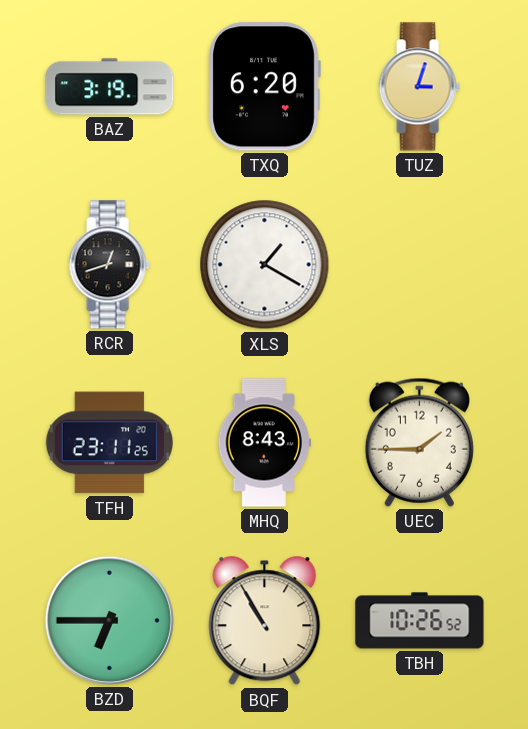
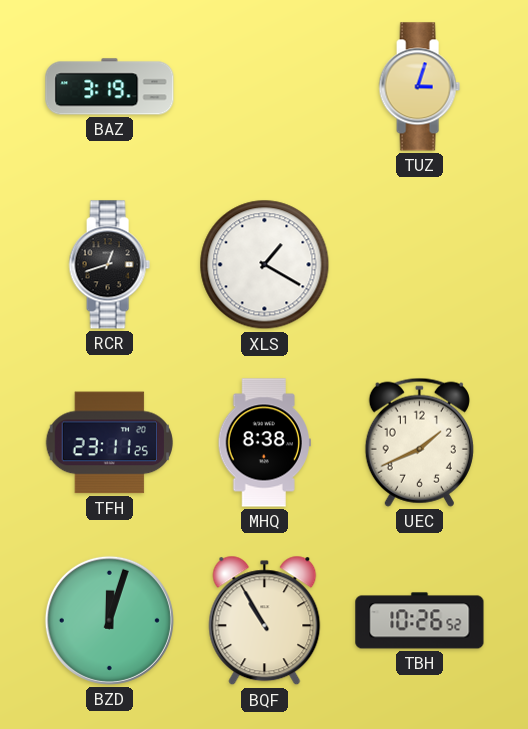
TXQ: 6:20 -> none
MHQ: 8:43 -> 8:38
UEC: 1:45 -> 1:41
BZD: 6:45 -> 12:03
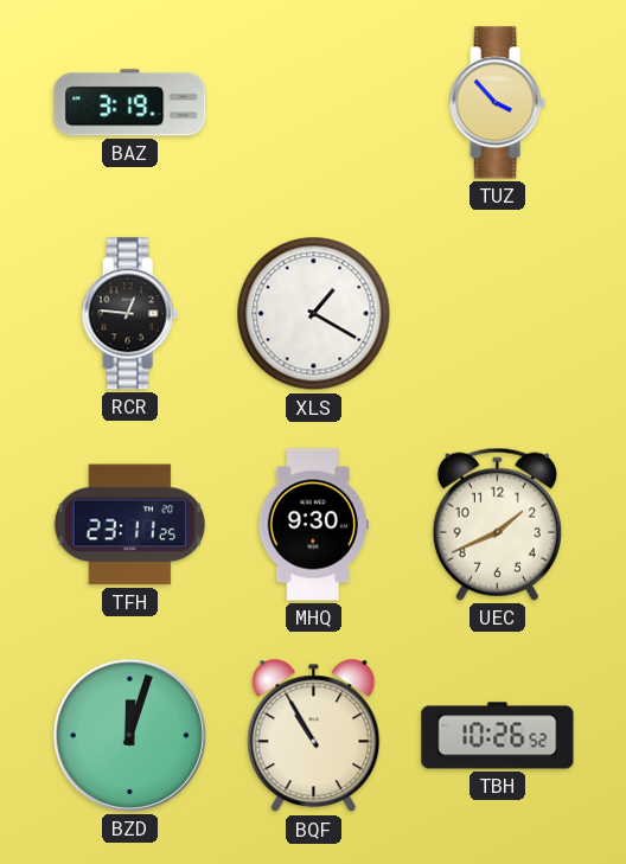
TUZ: 3:03 -> 3:53
RCR: 12:42 -> 12:46
MHQ: 8:38 -> 9:30
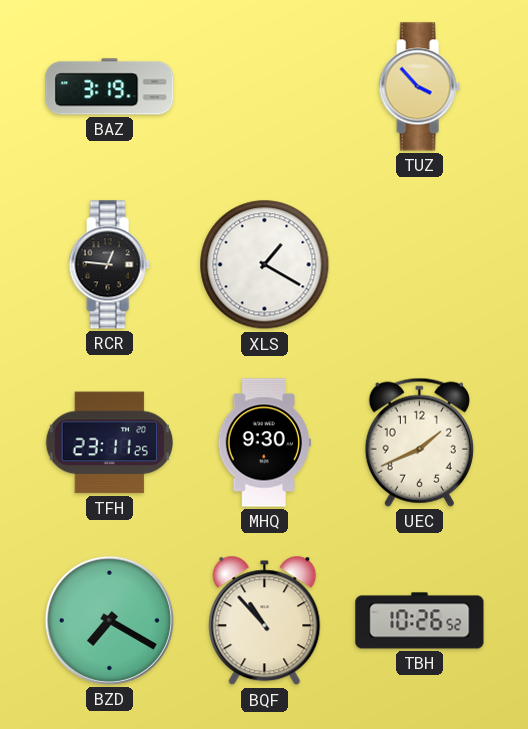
BZD: 12:03 -> 7:20
BQF: 10:55 -> 10:53
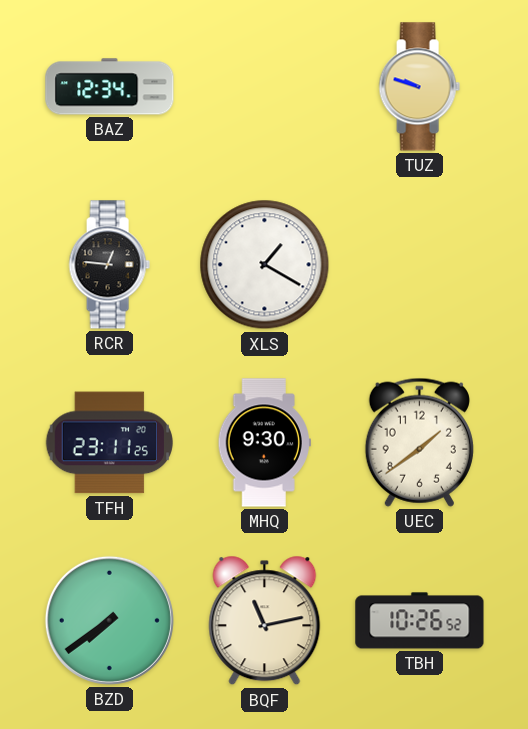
BAZ: 3:19 -> 12:34
TUZ: 3:53 -> 9:48
UEC: 1:41 -> 1:39
BZD: 7:20 -> 7:39
BQF: 10:53 -> 11:13
